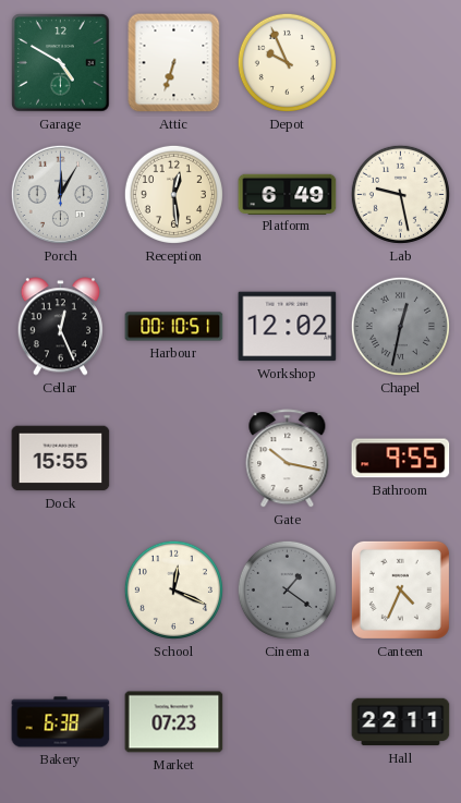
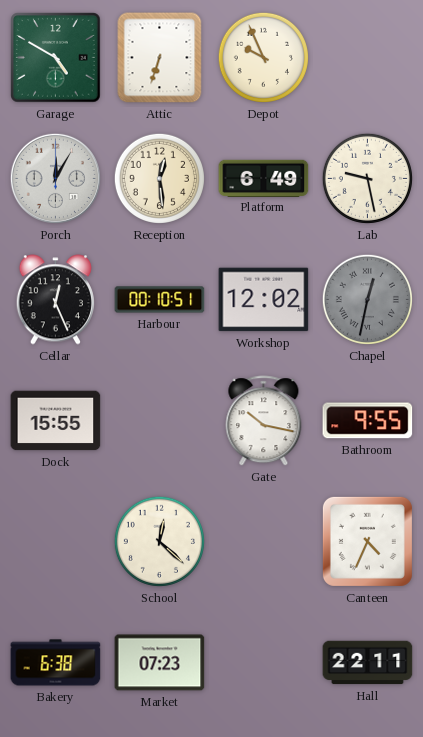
School: 12:19 -> 12:22
Cinema: 1:21 -> none
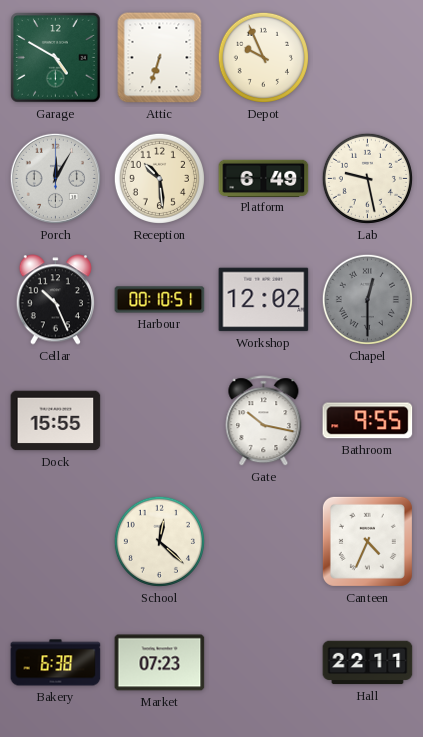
Reception: 12:29 -> 10:29
Cellar: 12:26 -> 10:26
Chapel: 12:32 -> 12:30
